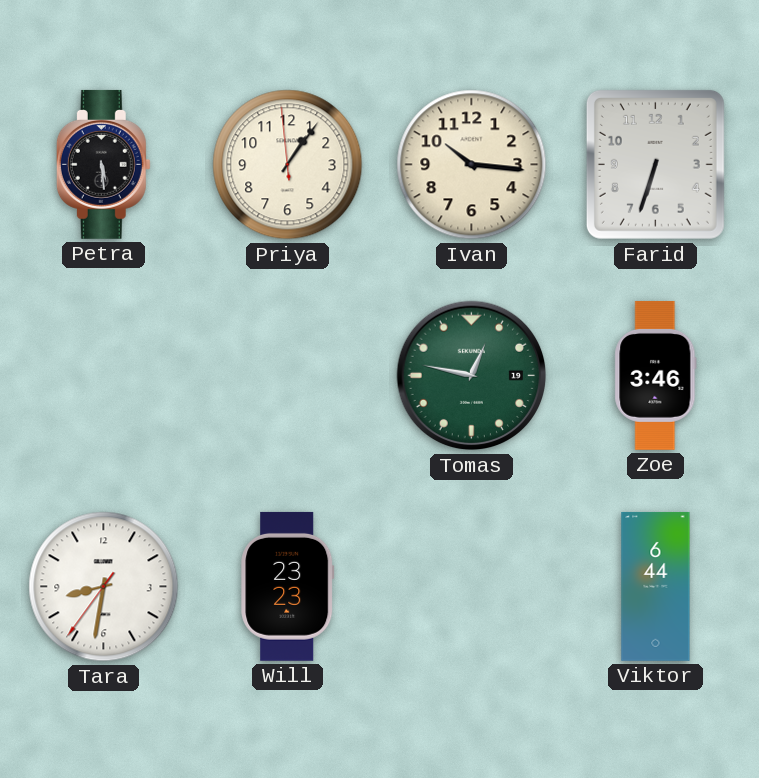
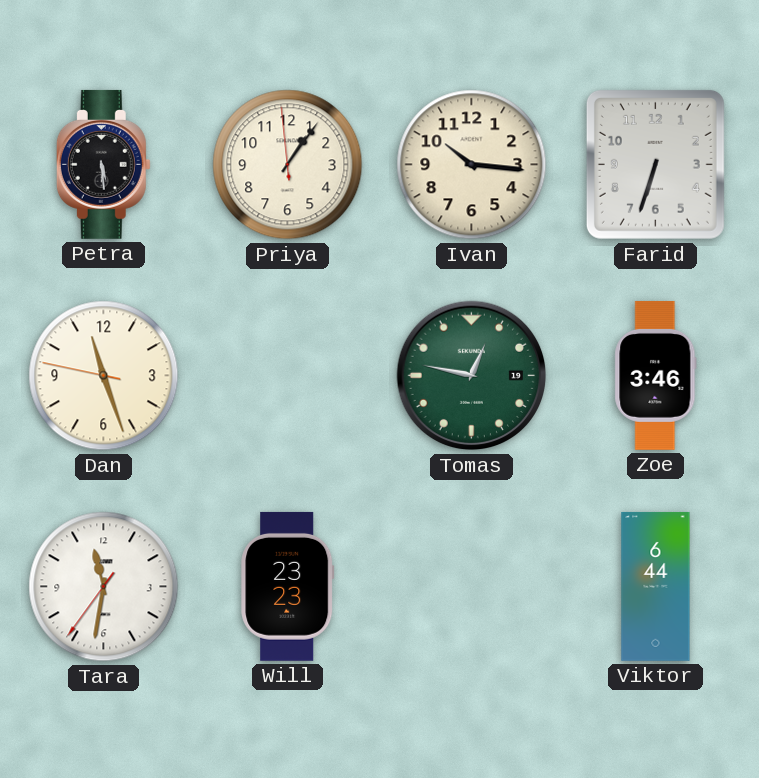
Dan: none -> 11:26
Tara: 8:31 -> 11:31
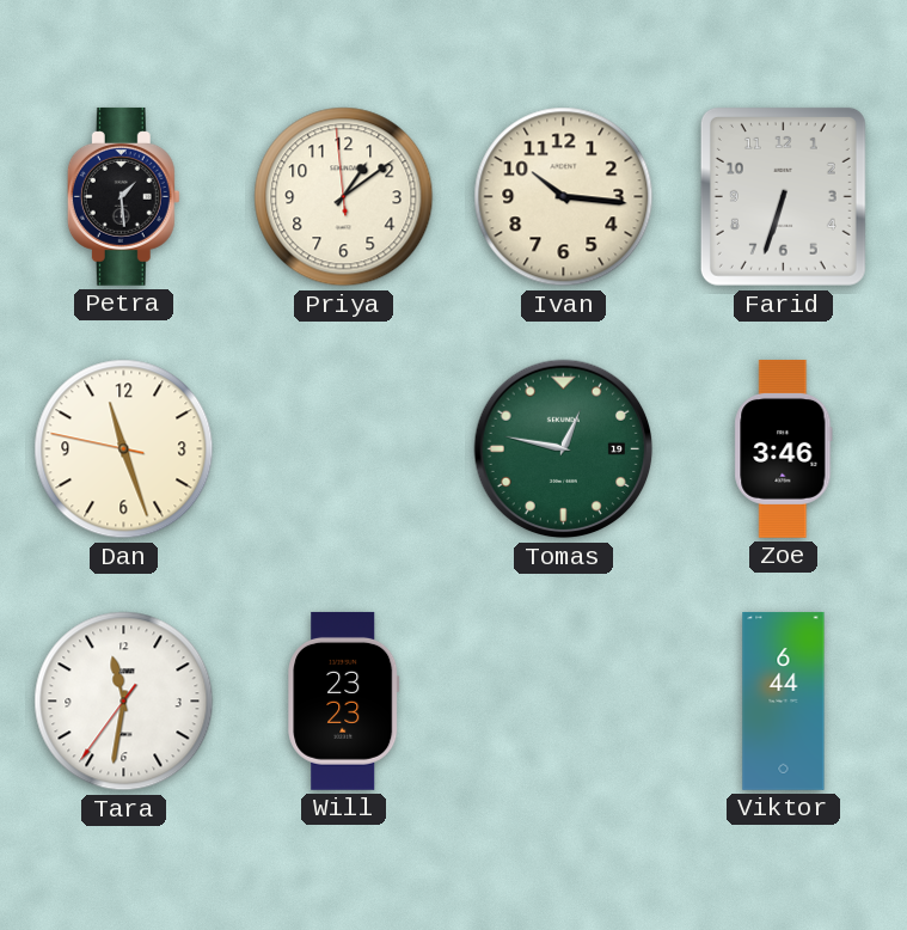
Petra: 5:29 -> 1:29
Priya: 1:05 -> 1:08
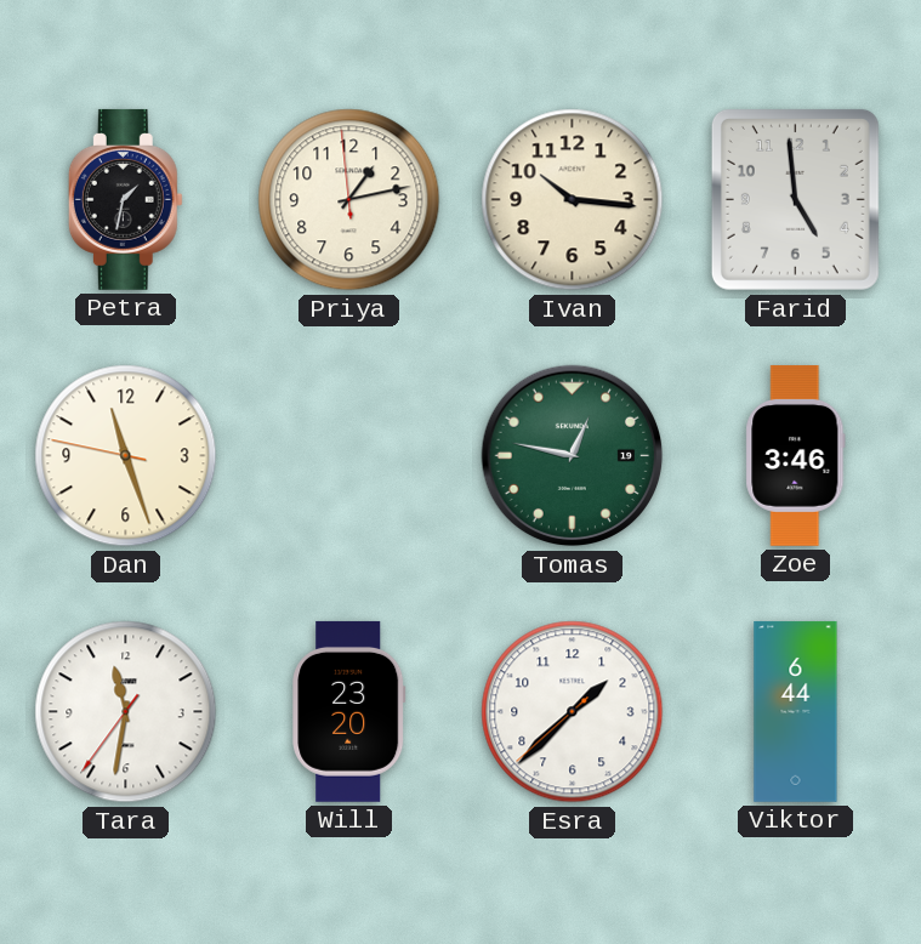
Petra: 1:29 -> 1:32
Priya: 1:08 -> 1:12
Farid: 6:33 -> 4:59
Will: 23:23 -> 23:20
Esra: none -> 1:37
